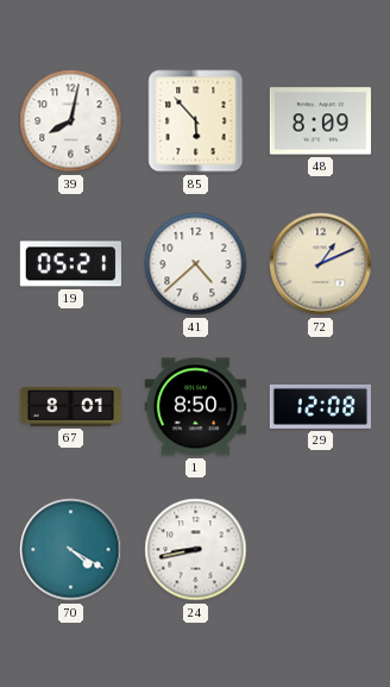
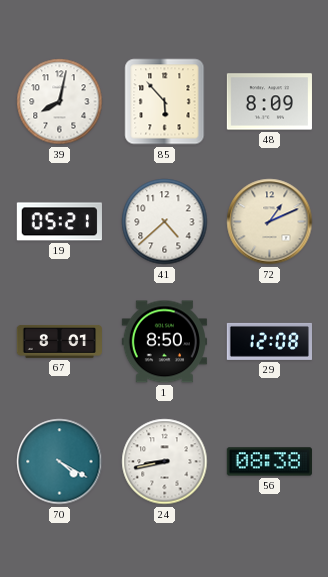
56: none -> 08:38
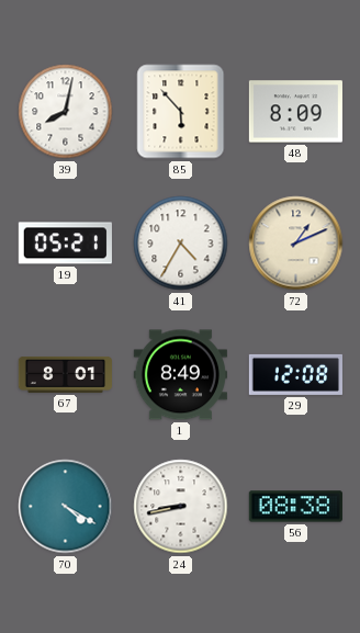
41: 4:38 -> 4:35
1: 8:50 -> 8:49
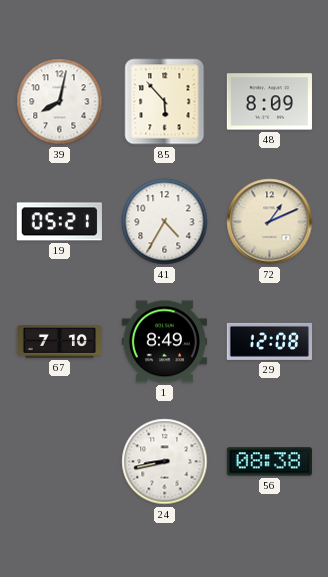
67: 8:01 -> 7:10
70: 4:20 -> none
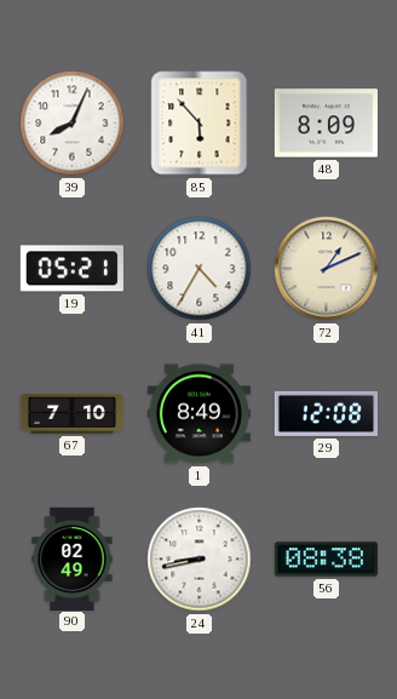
39: 8:02 -> 8:04
90: none -> 02:49
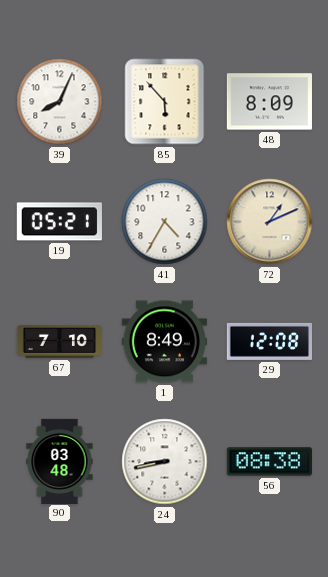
90: 02:49 -> 03:48
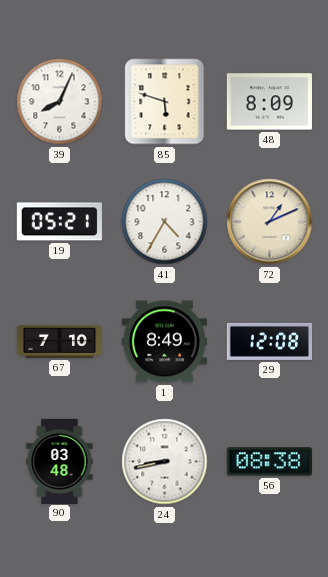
85: 5:53 -> 5:48
